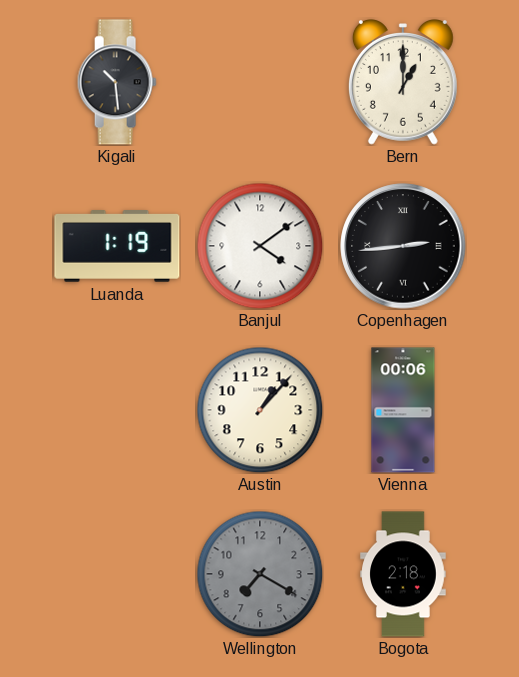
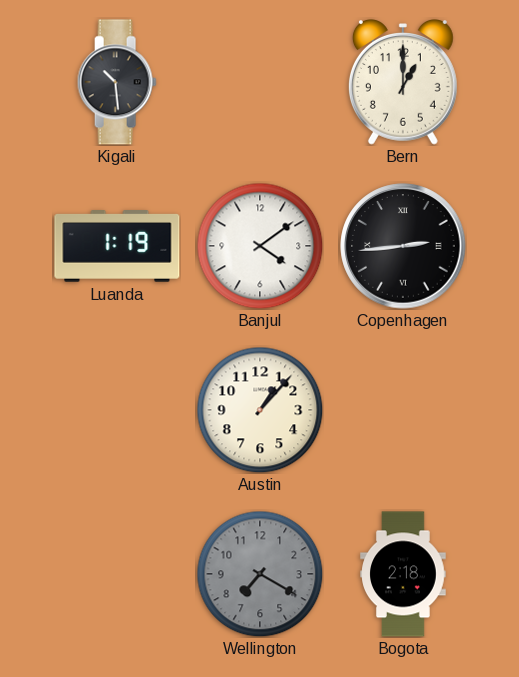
Vienna: 00:06 -> none
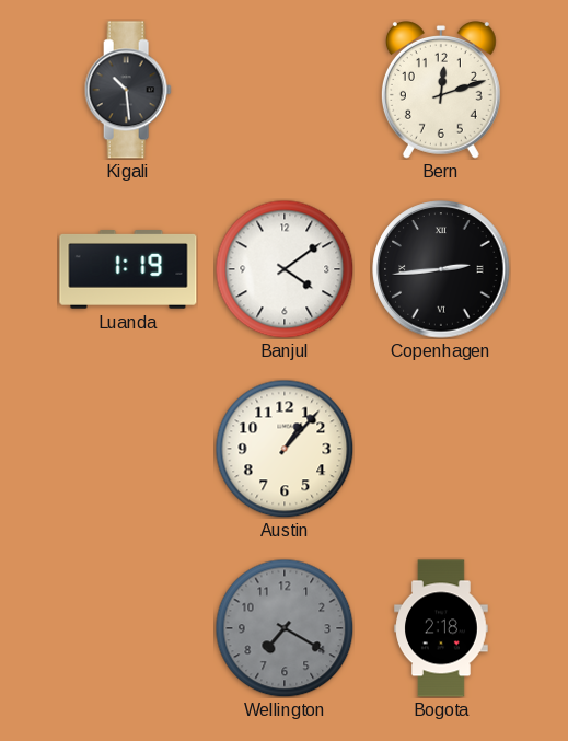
Bern: 1:00 -> 12:12
